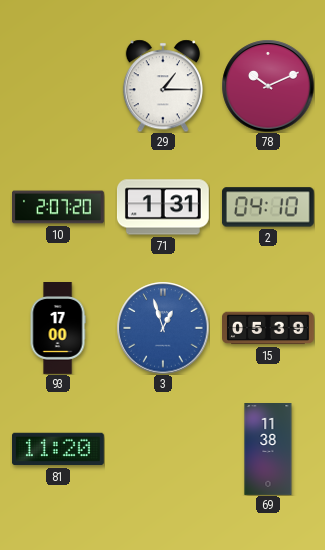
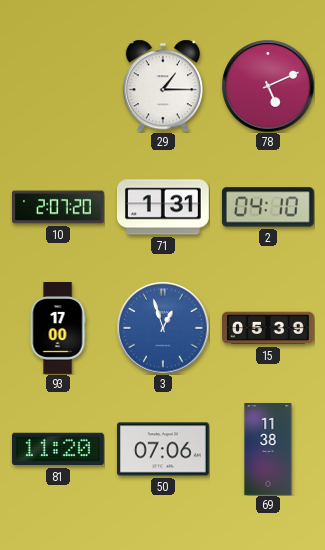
78: 10:11 -> 5:11
50: none -> 07:06
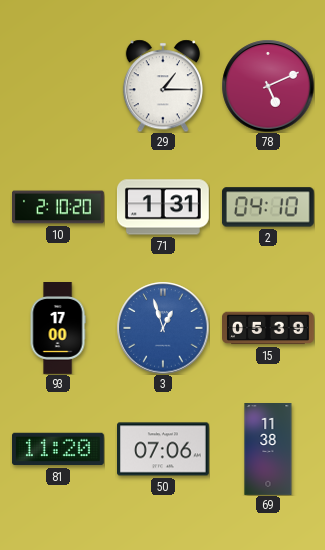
10: 2:07 -> 2:10
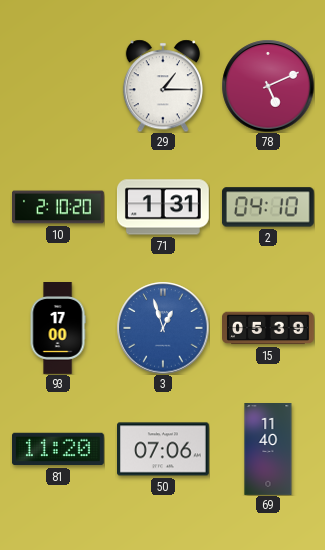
69: 11:38 -> 11:40
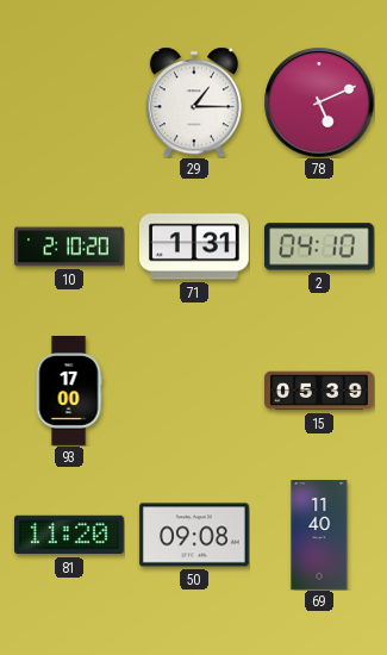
3: 12:57 -> none
50: 07:06 -> 09:08
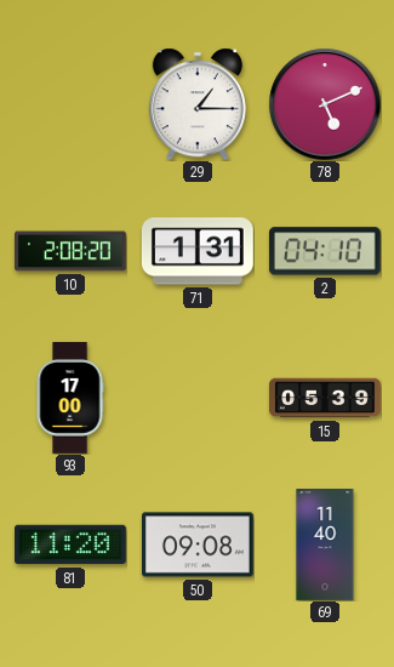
10: 2:10 -> 2:08
